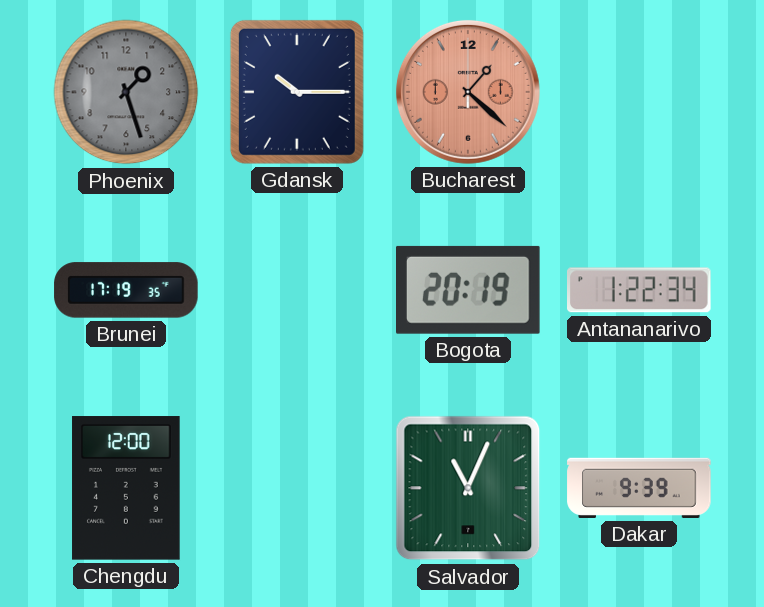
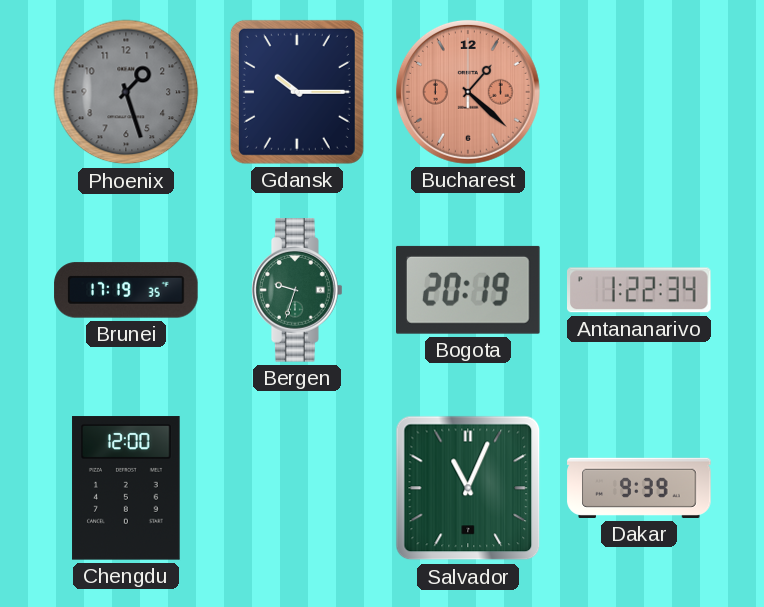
Bergen: none -> 9:33
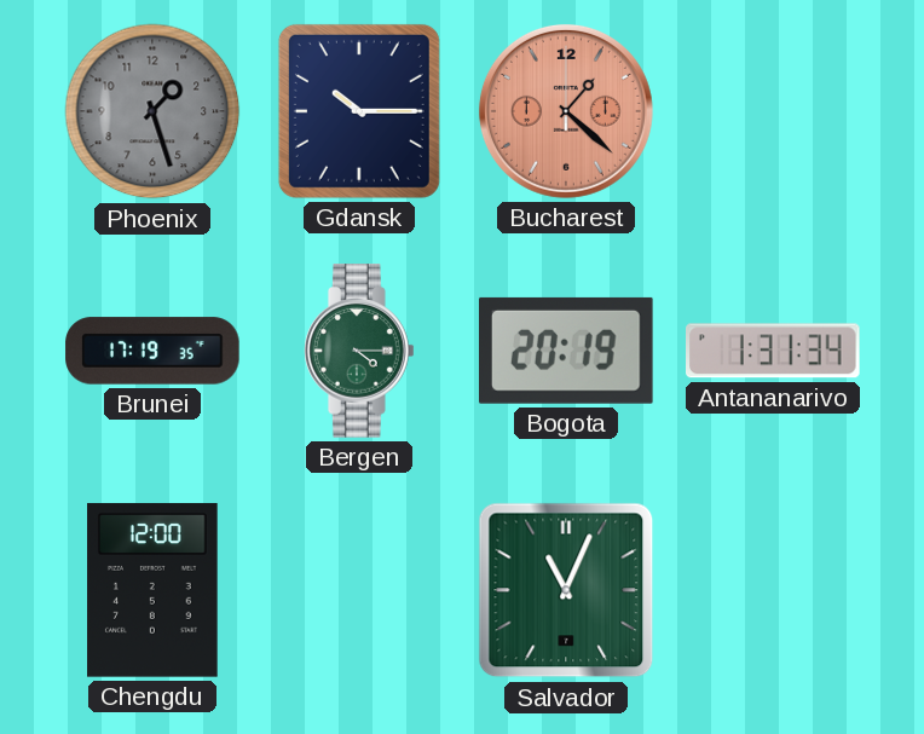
Bergen: 9:33 -> 4:15
Antananarivo: 1:22 -> 1:31
Dakar: 9:39 -> none
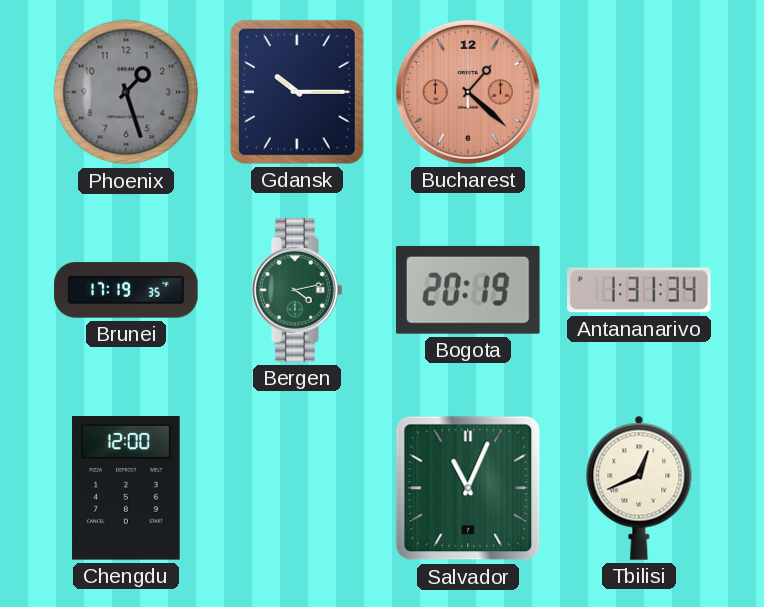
Bergen: 4:15 -> 4:13
Tbilisi: none -> 12:41
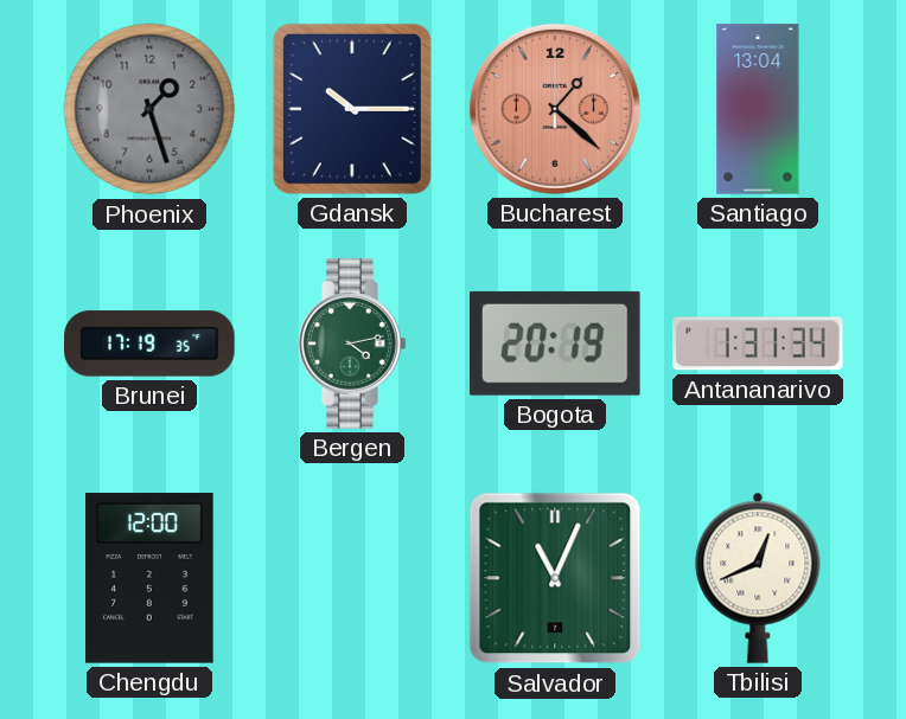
Santiago: none -> 13:04
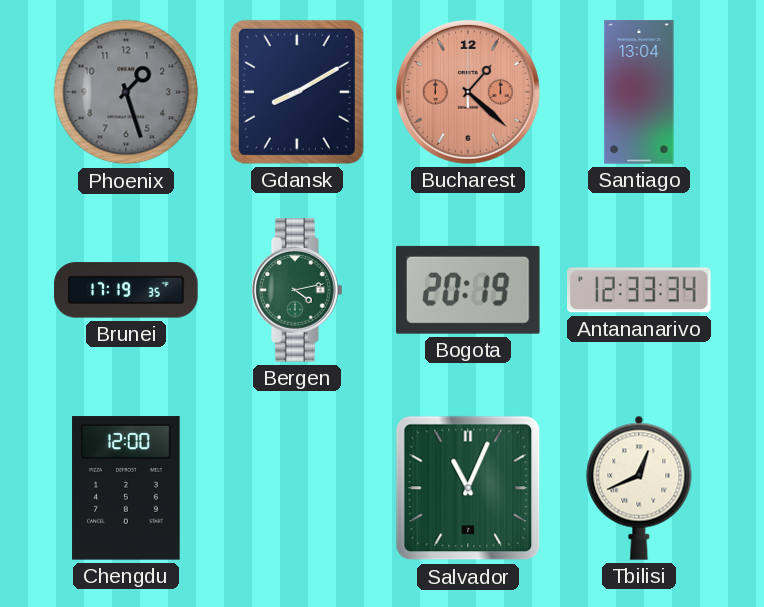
Gdansk: 10:15 -> 8:10
Antananarivo: 1:31 -> 12:33
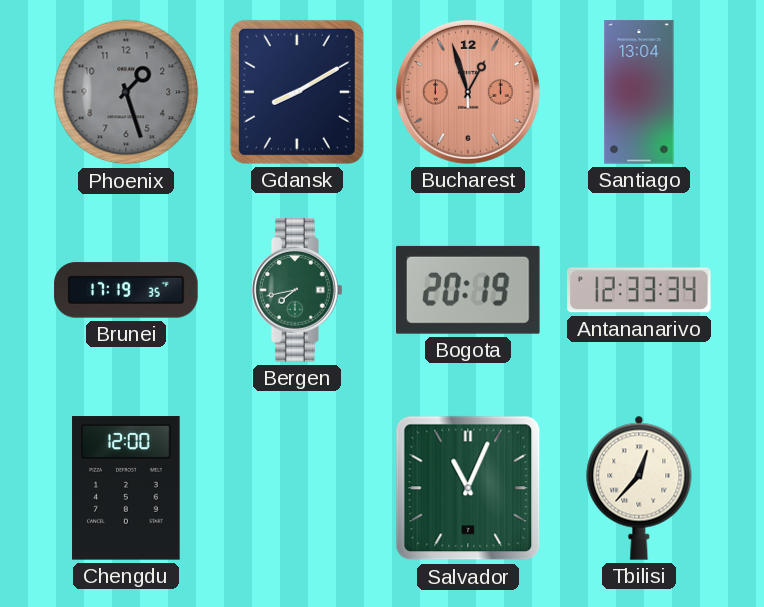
Bucharest: 1:22 -> 12:57
Bergen: 4:13 -> 7:43
Tbilisi: 12:41 -> 12:37
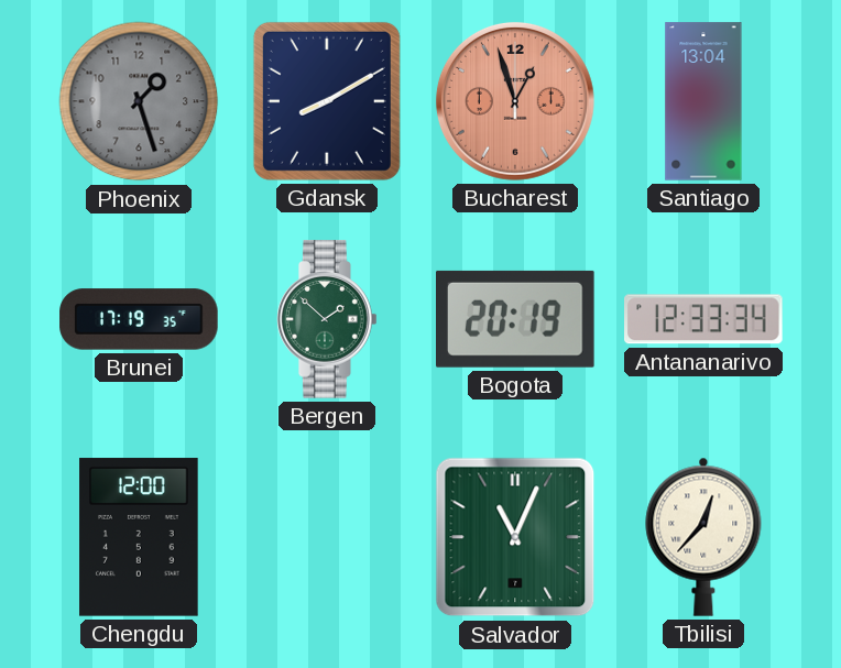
Bergen: 7:43 -> 1:52
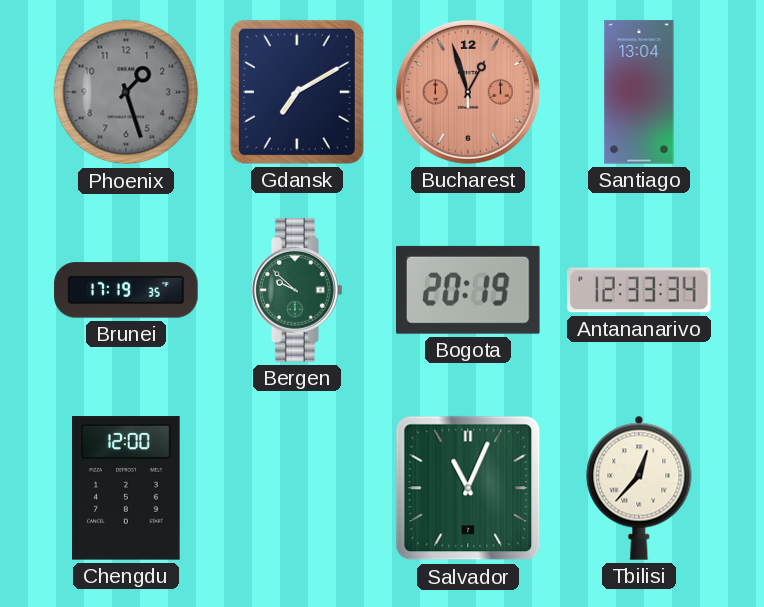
Gdansk: 8:10 -> 7:10
Bergen: 1:52 -> 9:52
